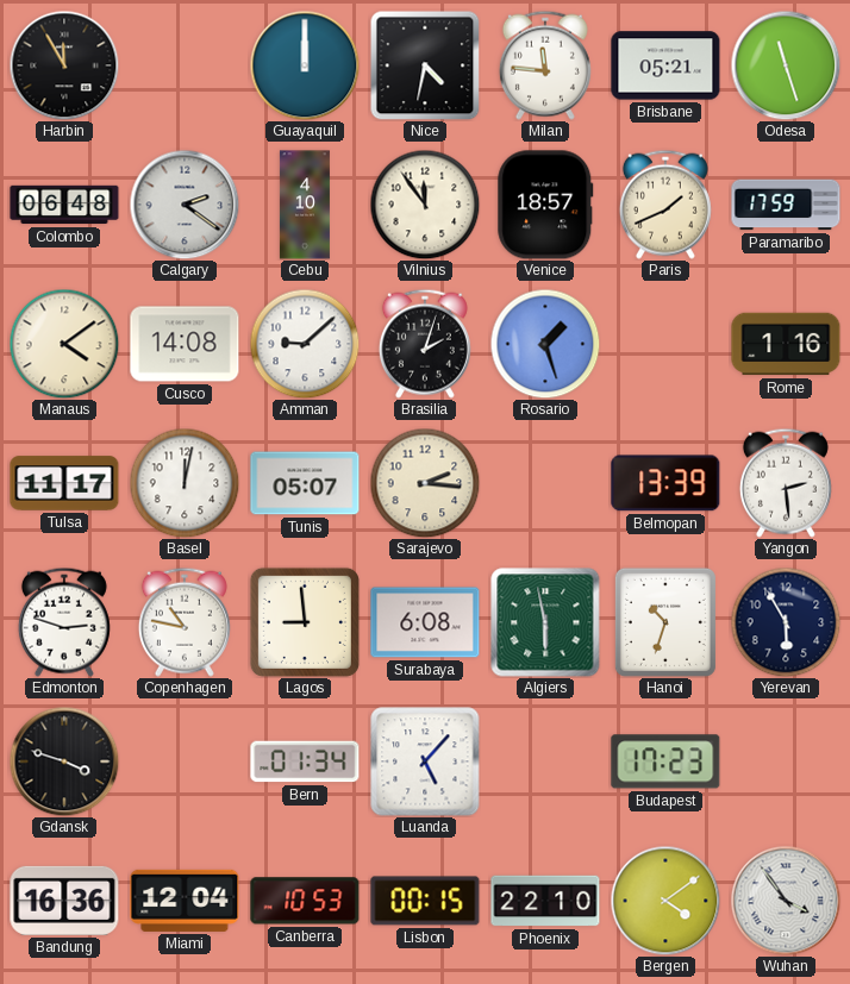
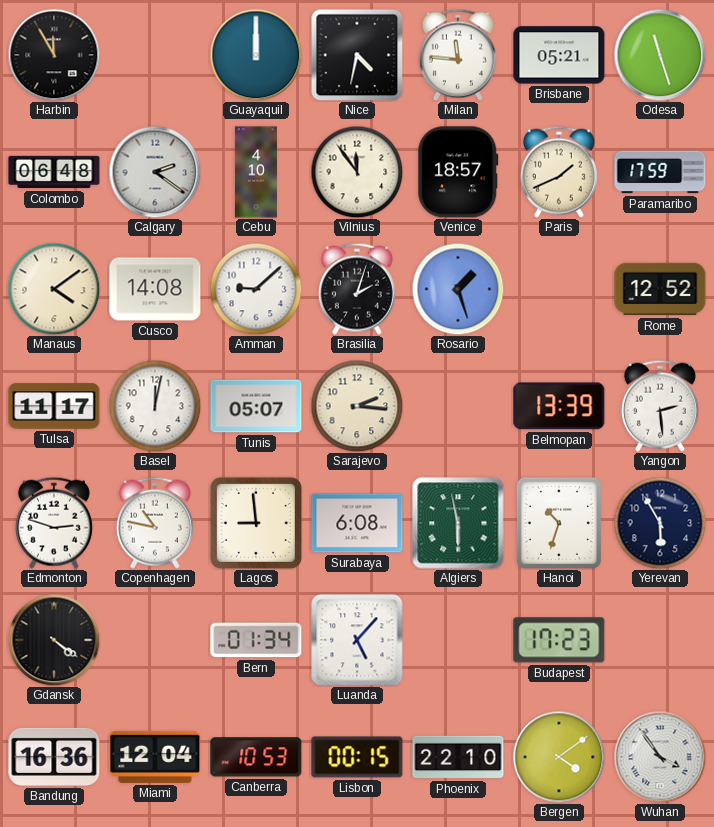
Rome: 1:16 -> 12:52
Gdansk: 3:48 -> 4:21
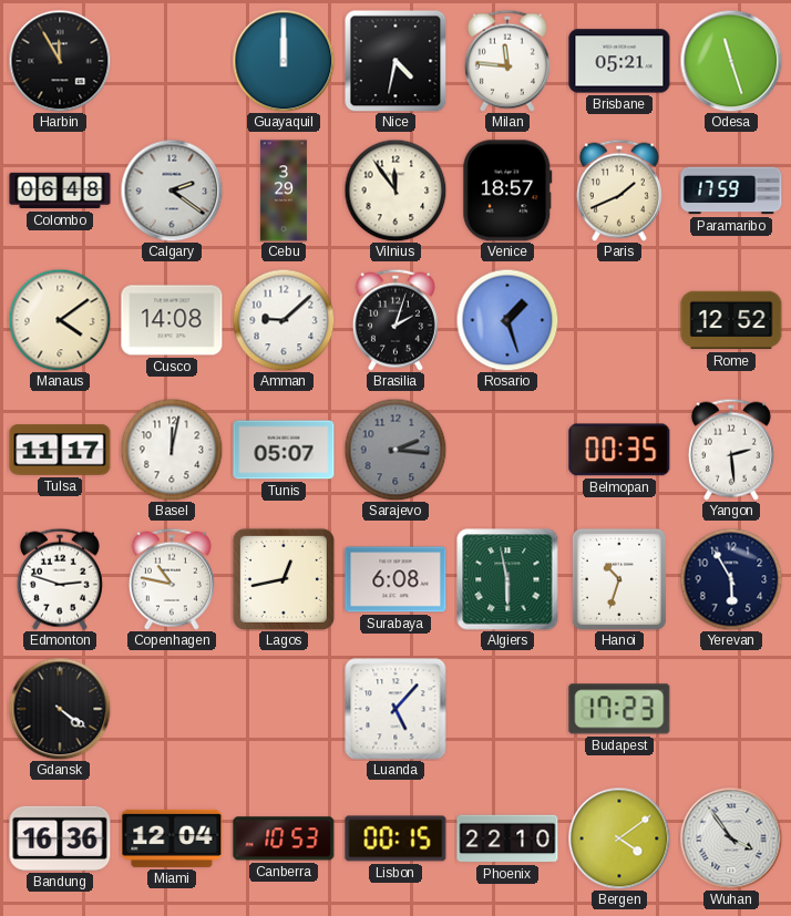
Cebu: 4:10 -> 3:29
Sarajevo dial: cream -> grey
Belmopan: 13:39 -> 00:35
Lagos: 8:59 -> 12:43
Bern: 01:34 -> none
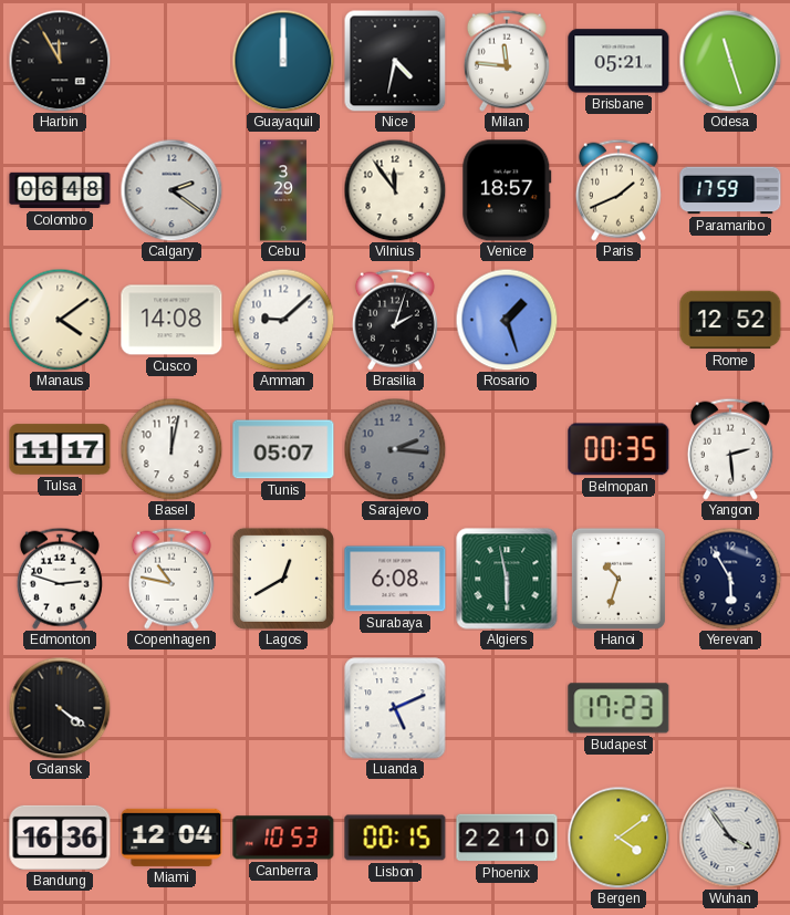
Lagos: 12:43 -> 12:40
Luanda: 5:07 -> 5:11
